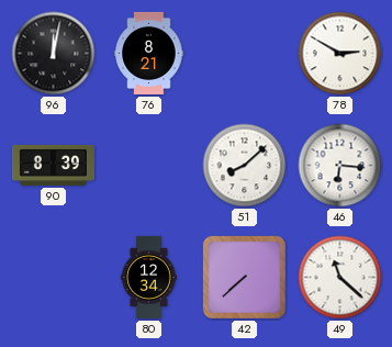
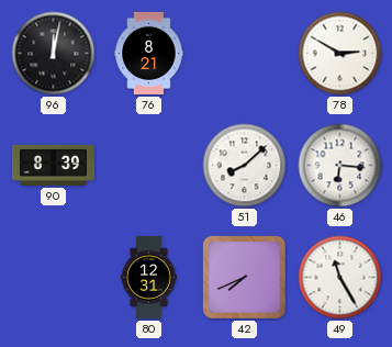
80: 12:34 -> 12:31
42: 7:38 -> 7:41
49: 11:22 -> 11:25
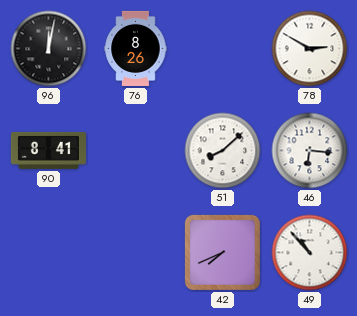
76: 8:21 -> 8:26
90: 8:39 -> 8:41
80: 12:31 -> none
49: 11:25 -> 10:53
